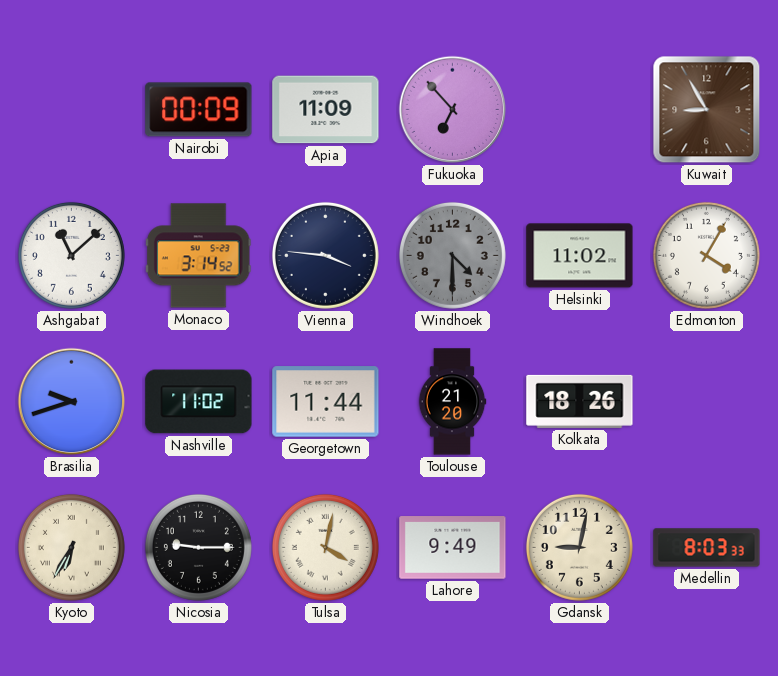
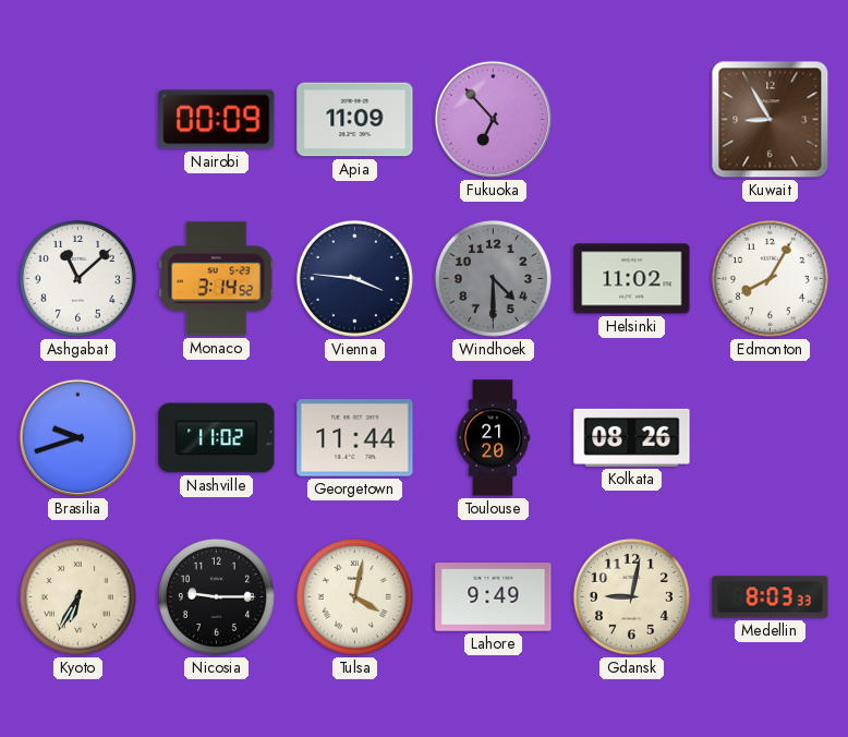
Edmonton: 4:05 -> 8:05
Kolkata: 18:26 -> 08:26
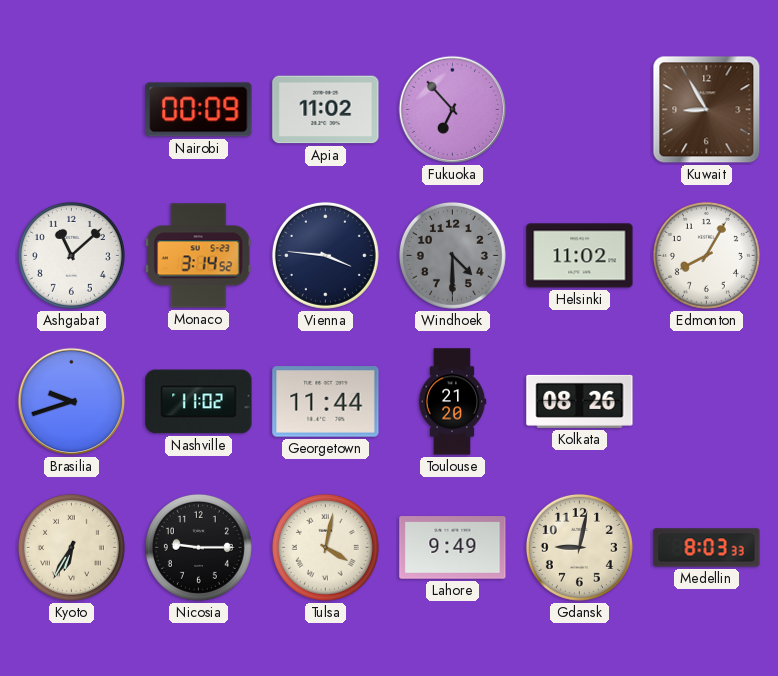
Apia: 11:09 -> 11:02
